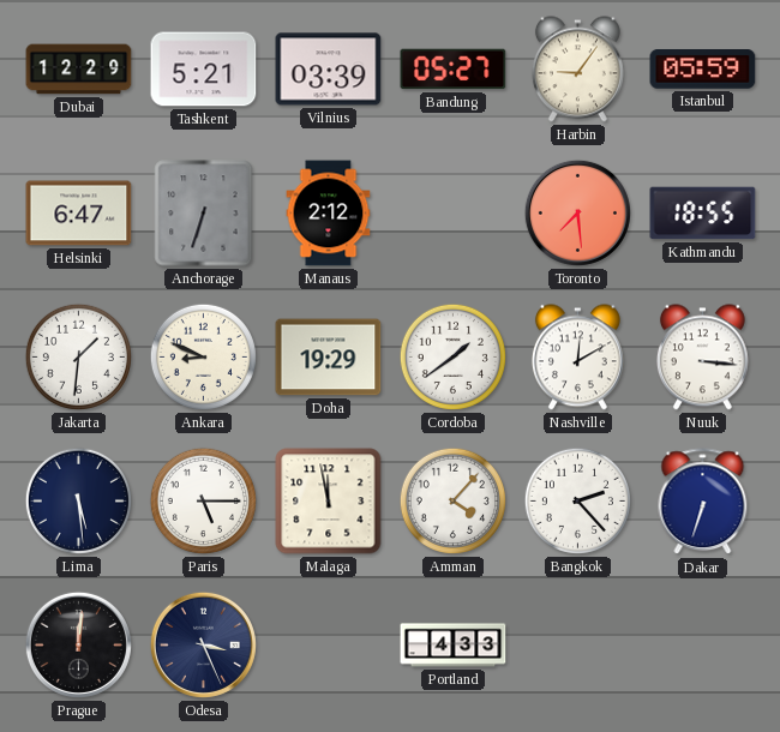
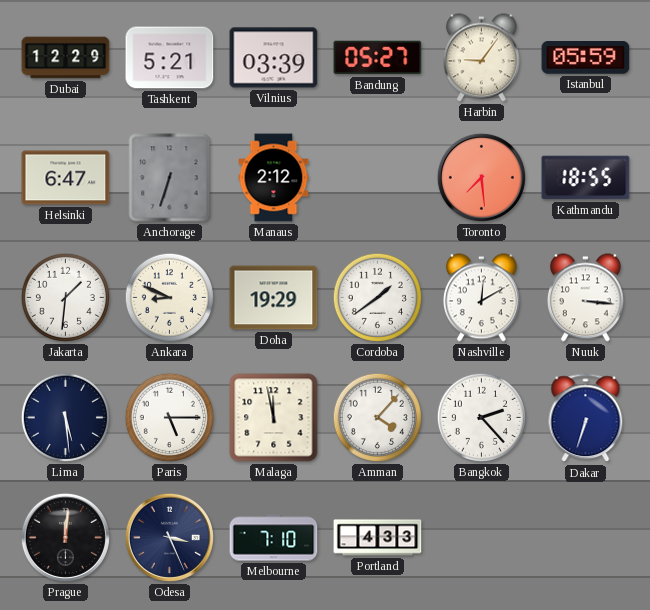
Melbourne: none -> 7:10
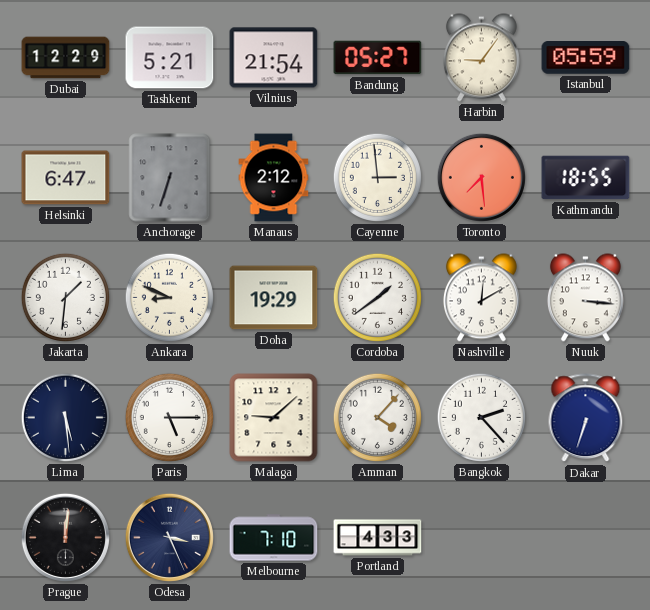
Vilnius: 03:39 -> 21:54
Cayenne: none -> 2:59
Malaga: 11:58 -> 9:08
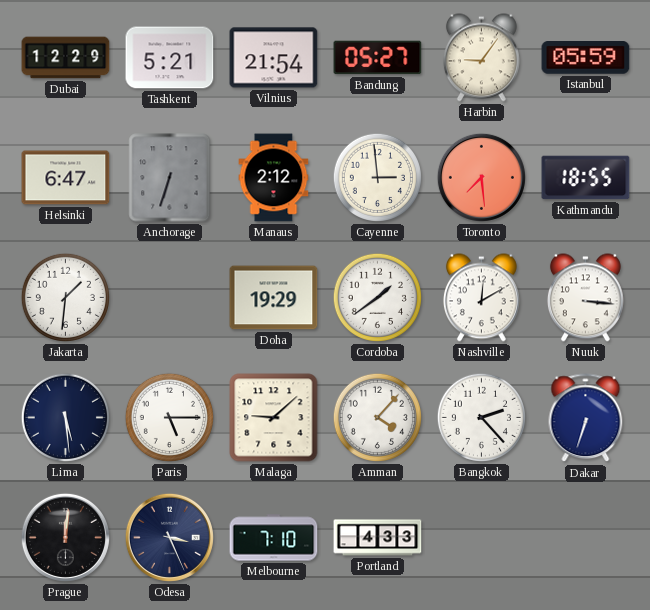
Ankara: 8:49 -> none
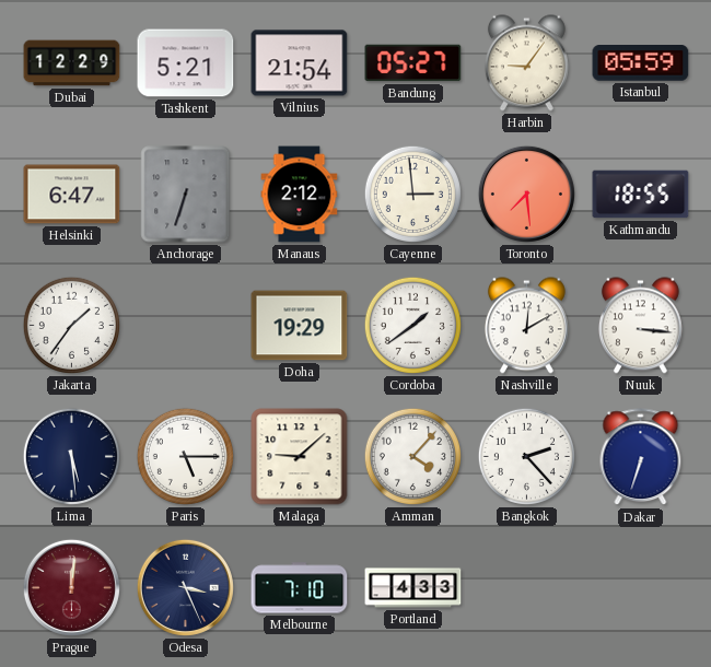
Jakarta: 1:31 -> 1:36
Prague dial: black -> burgundy
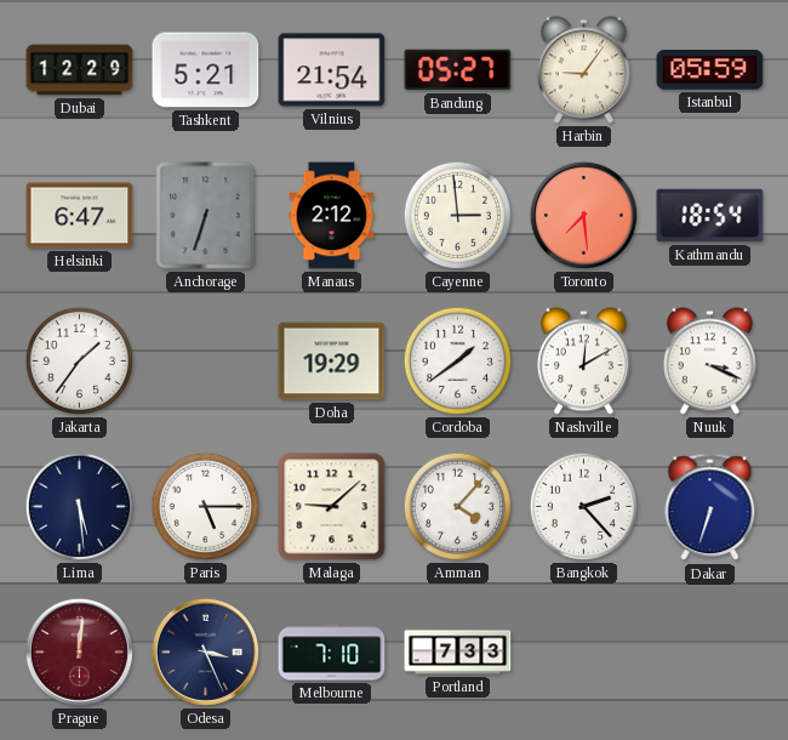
Kathmandu: 18:55 -> 18:54
Nuuk: 3:16 -> 3:19
Portland: 4:33 -> 7:33
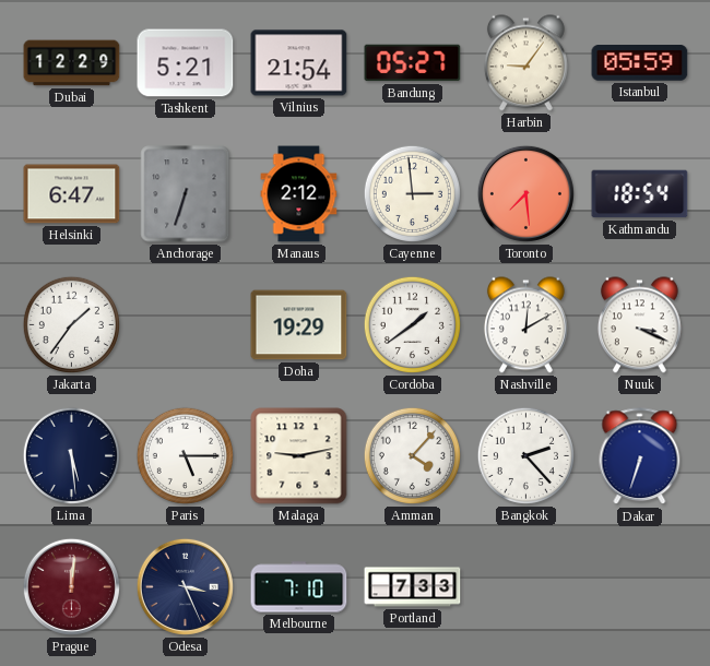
Malaga: 9:08 -> 9:13
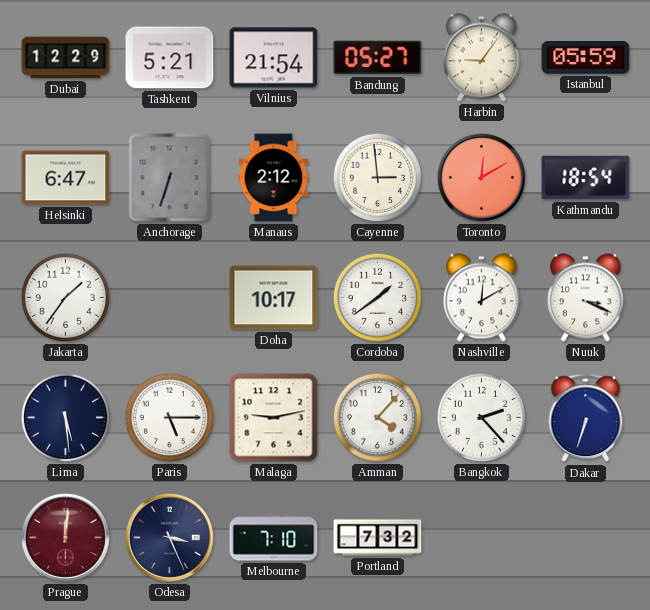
Toronto: 7:29 -> 12:10
Doha: 19:29 -> 10:17
Portland: 7:33 -> 7:32
